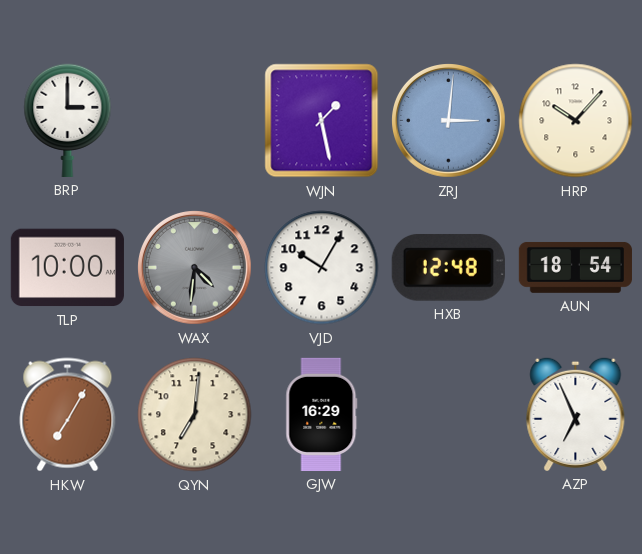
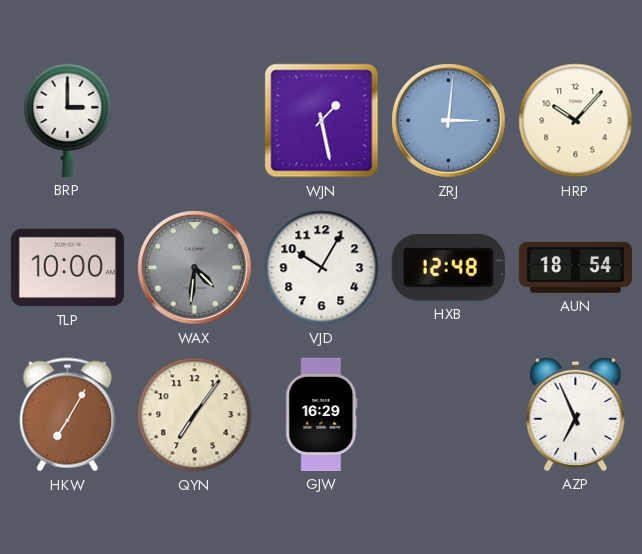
QYN: 7:01 -> 7:06
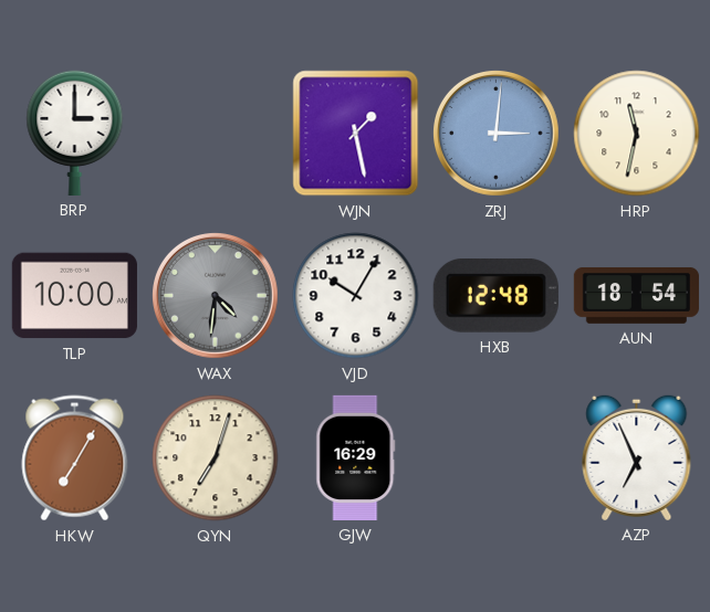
HRP: 10:07 -> 11:32
QYN: 7:06 -> 7:03
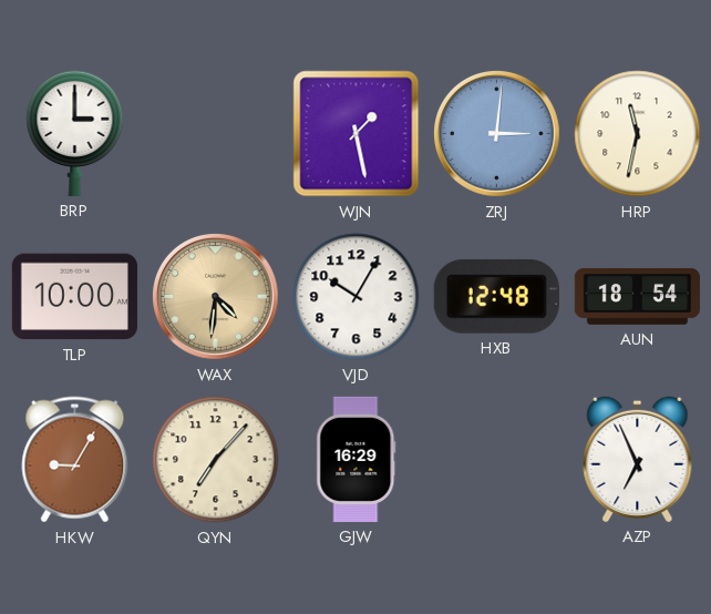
WAX dial: grey -> champagne
HKW: 7:05 -> 9:05
QYN: 7:03 -> 7:07
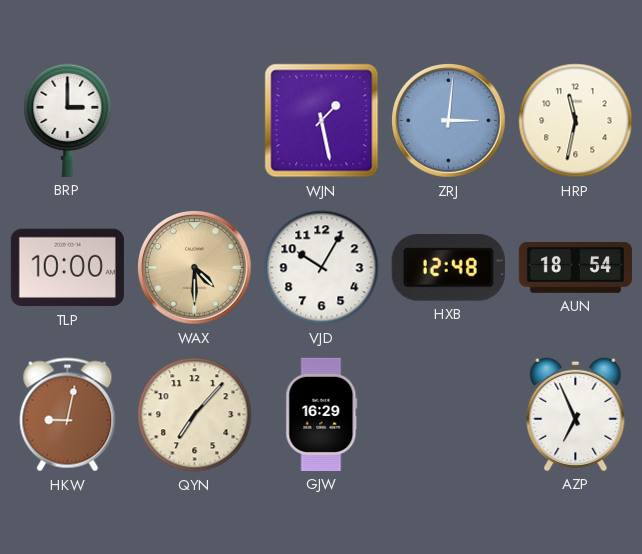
WAX: 4:31 -> 4:30
HKW: 9:05 -> 9:02
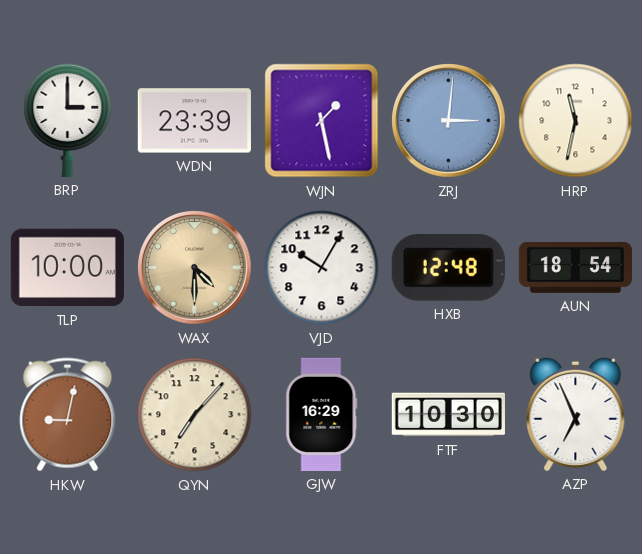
WDN: none -> 23:39
FTF: none -> 10:30
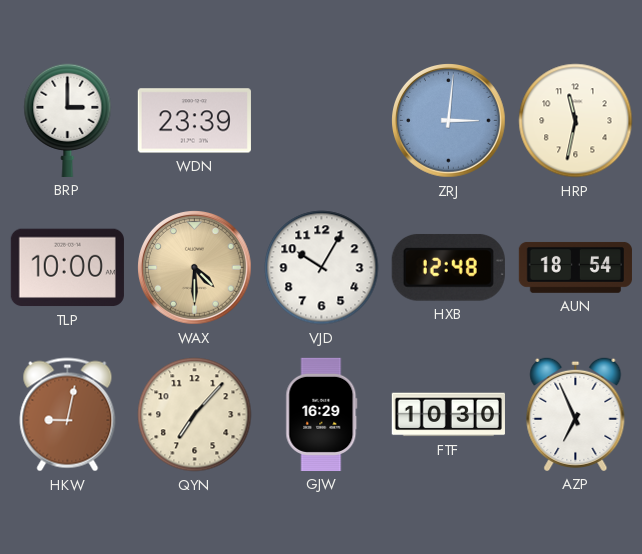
WJN: 1:28 -> none
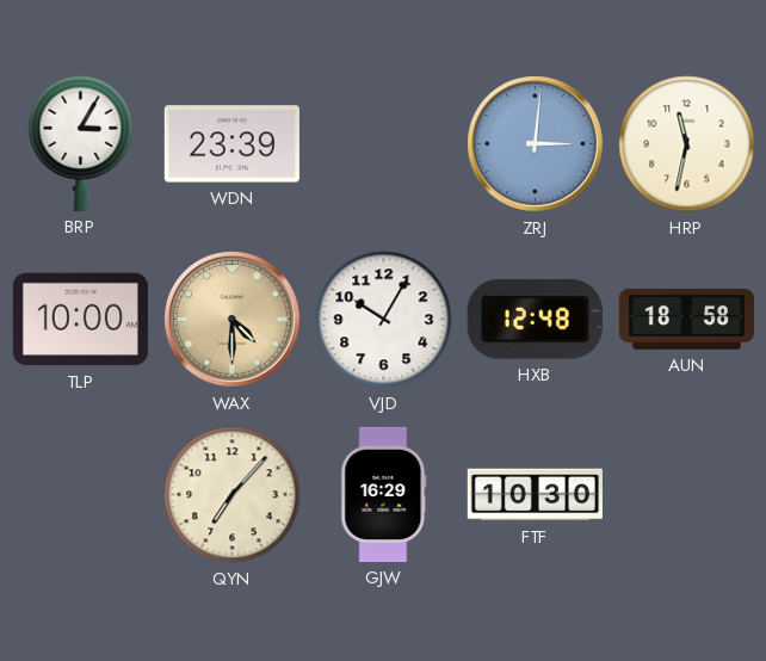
BRP: 3:00 -> 3:05
AUN: 18:54 -> 18:58
HKW: 9:02 -> none
AZP: 6:56 -> none
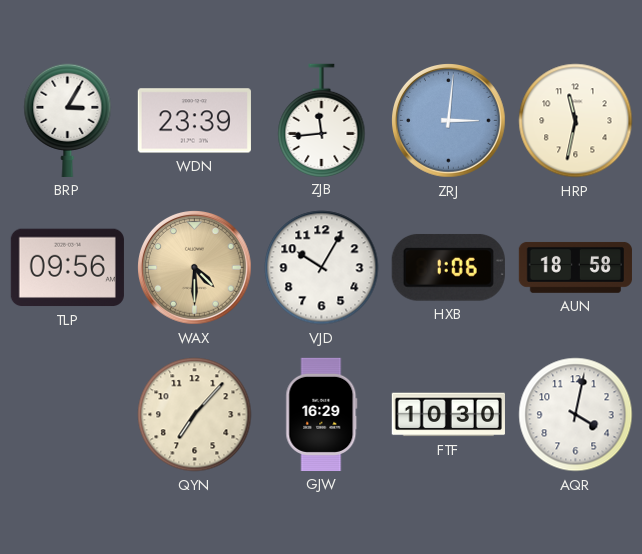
ZJB: none -> 11:44
TLP: 10:00 -> 09:56
HXB: 12:48 -> 1:06
AQR: none -> 4:02
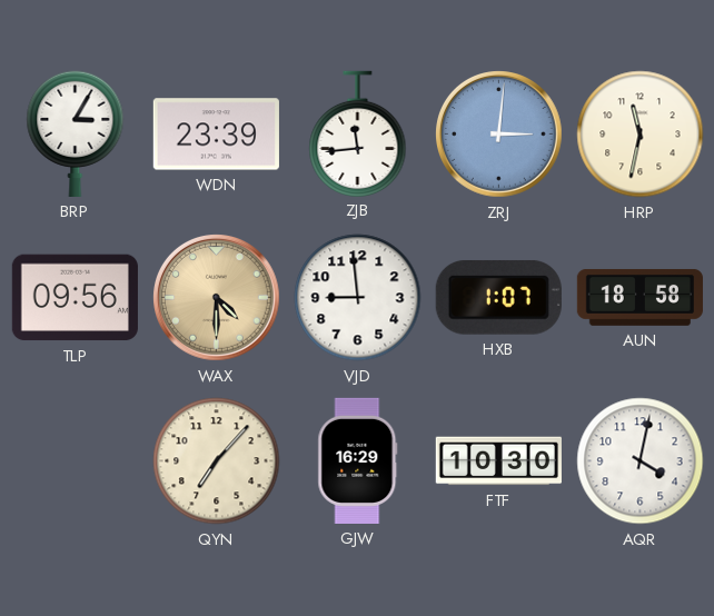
VJD: 10:05 -> 8:59
HXB: 1:06 -> 1:07
